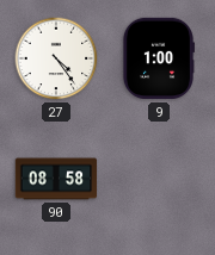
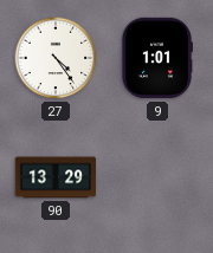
9: 1:00 -> 1:01
90: 08:58 -> 13:29
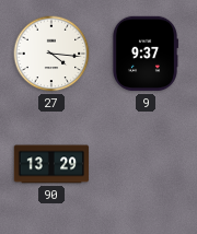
27: 4:24 -> 4:16
9: 1:01 -> 9:37
